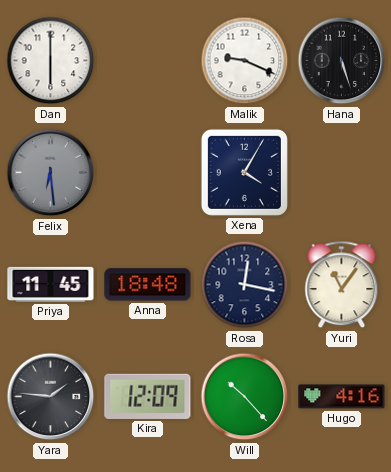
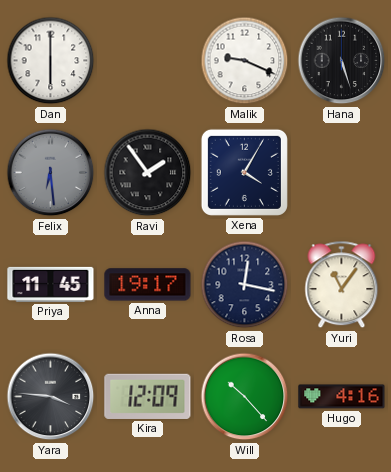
Ravi: none -> 1:54
Anna: 18:48 -> 19:17
Yara: 1:46 -> 3:46
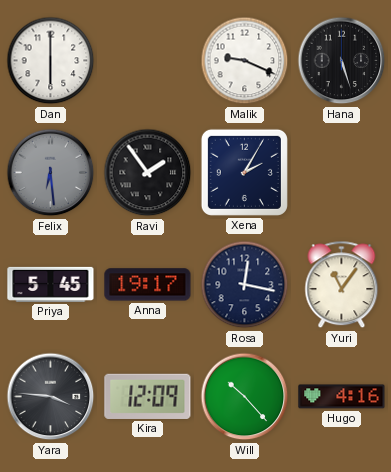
Xena: 4:05 -> 2:05
Priya: 11:45 -> 5:45
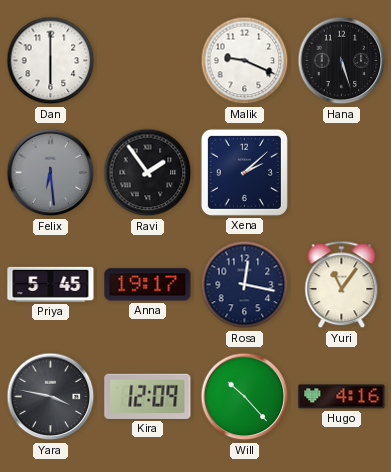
Xena: 2:05 -> 2:08
Yara: 3:46 -> 3:47
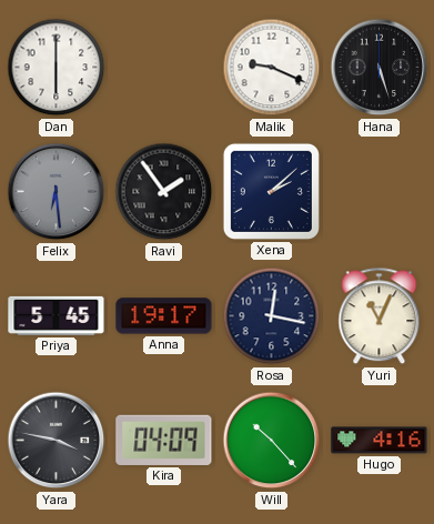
Yuri: 11:06 -> 11:04
Kira: 12:09 -> 04:09
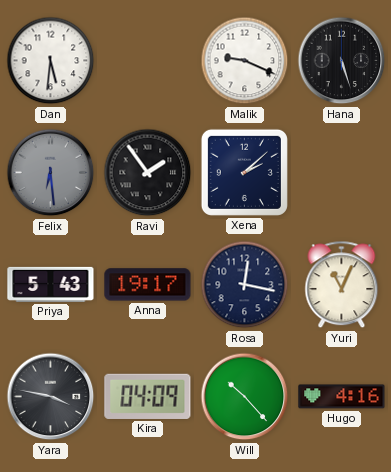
Dan: 6:00 -> 5:31
Priya: 5:45 -> 5:43
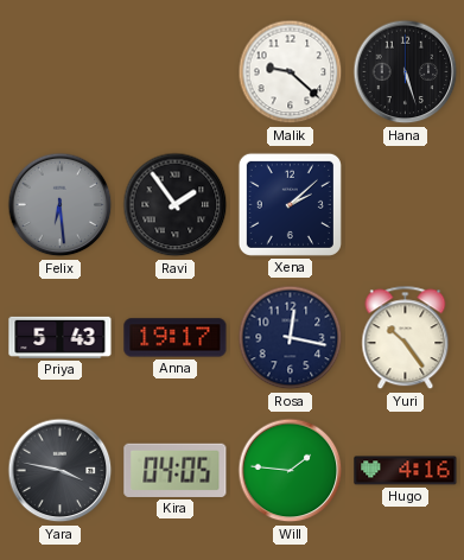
Dan: 5:31 -> none
Malik: 9:19 -> 9:22
Yuri: 11:04 -> 10:24
Kira: 04:09 -> 04:05
Will: 10:23 -> 1:46
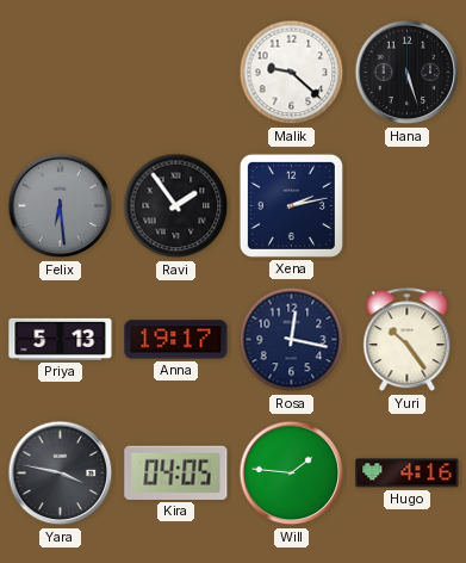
Xena: 2:08 -> 2:13
Priya: 5:43 -> 5:13
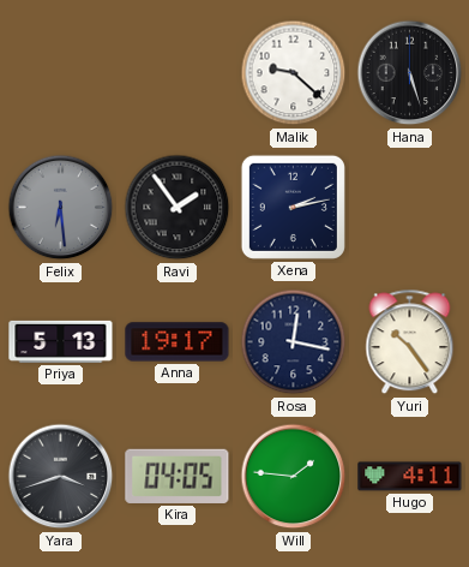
Yara: 3:47 -> 3:42
Hugo: 4:16 -> 4:11
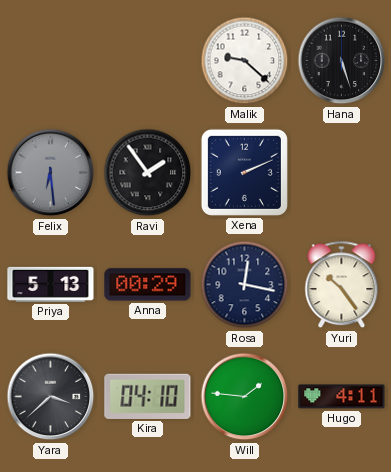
Xena: 2:13 -> 2:11
Anna: 19:17 -> 00:29
Yara: 3:42 -> 3:38
Kira: 04:05 -> 04:10
